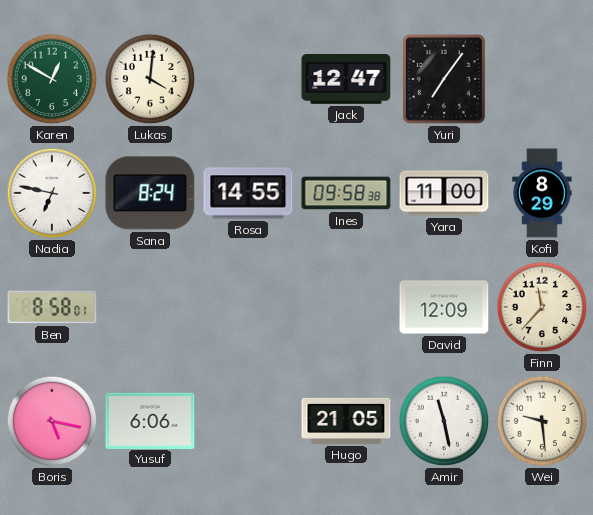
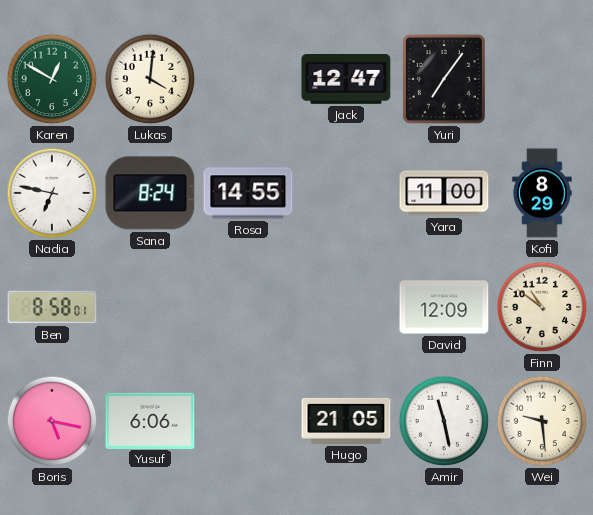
Ines: 09:58 -> none
Finn: 11:37 -> 10:51
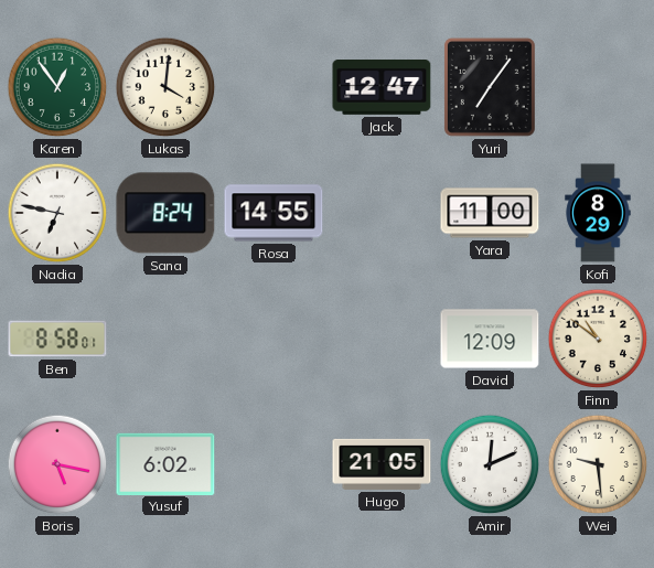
Karen: 12:50 -> 12:54
Yusuf: 6:06 -> 6:02
Amir: 11:28 -> 12:11
